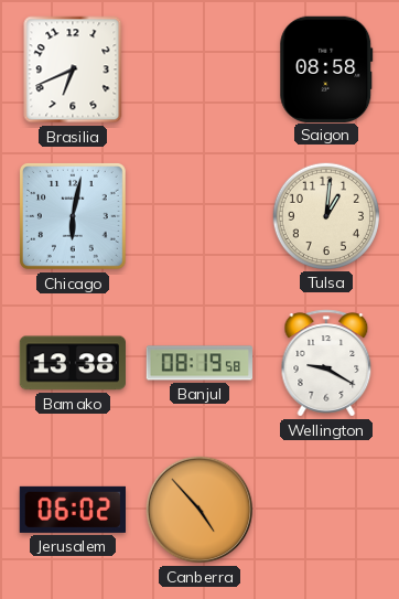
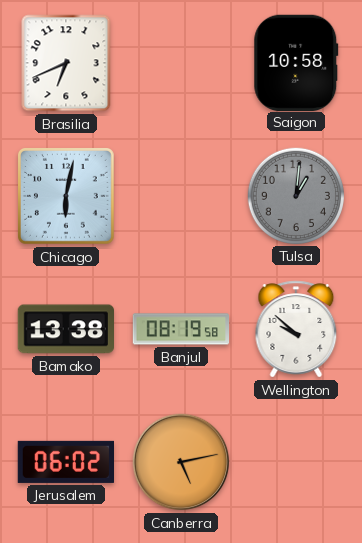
Saigon: 08:58 -> 10:58
Tulsa dial: cream -> grey
Wellington: 9:20 -> 9:52
Canberra: 4:53 -> 5:13
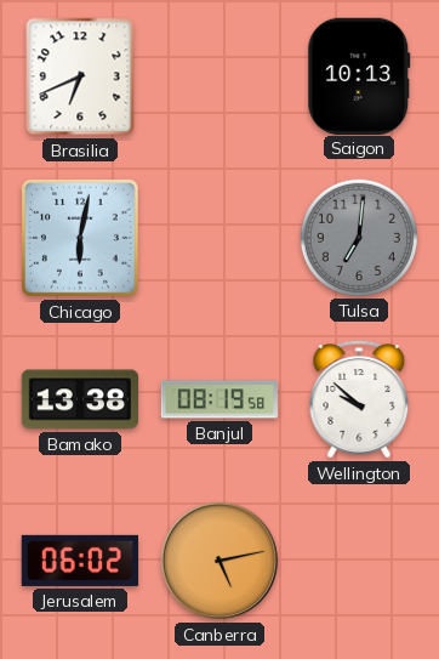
Saigon: 10:58 -> 10:13
Tulsa: 1:01 -> 7:01
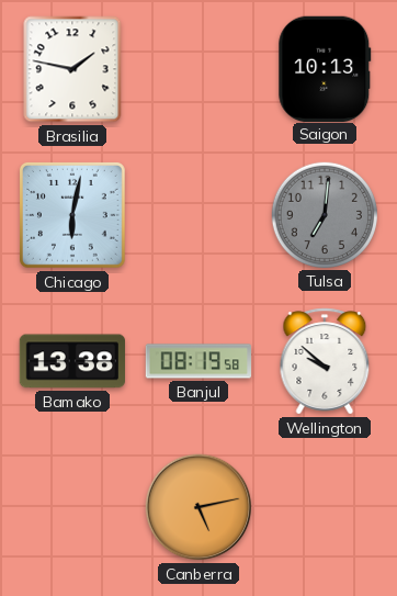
Brasilia: 6:41 -> 1:47
Jerusalem: 06:02 -> none
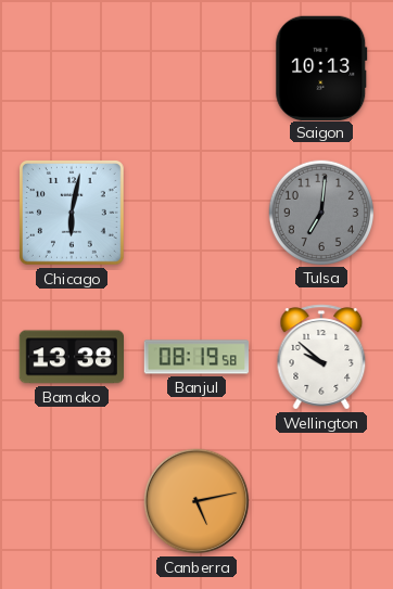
Brasilia: 1:47 -> none
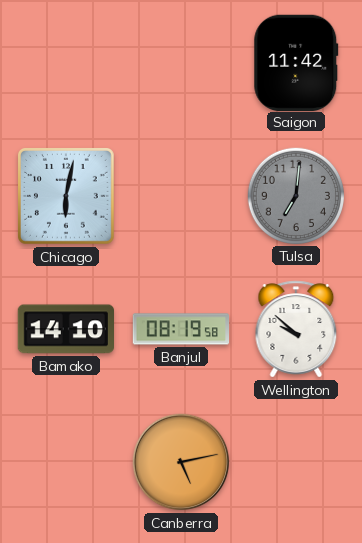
Saigon: 10:13 -> 11:42
Bamako: 13:38 -> 14:10
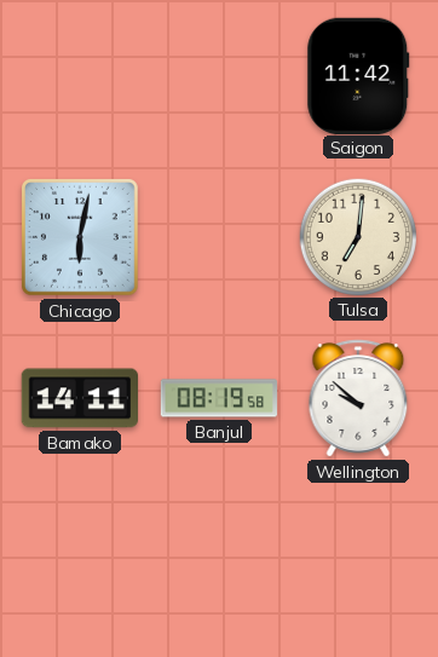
Tulsa dial: grey -> cream
Bamako: 14:10 -> 14:11
Canberra: 5:13 -> none
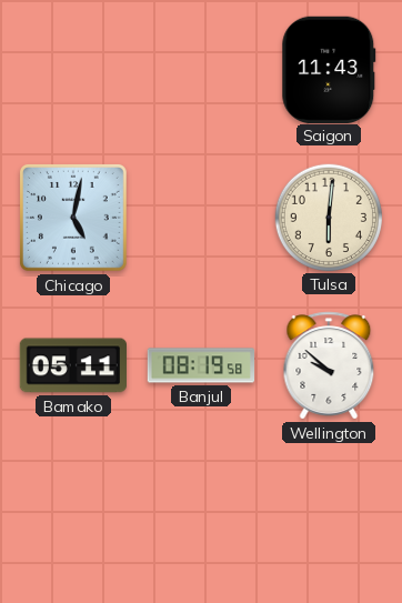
Saigon: 11:42 -> 11:43
Chicago: 6:02 -> 5:02
Tulsa: 7:01 -> 6:01
Bamako: 14:11 -> 05:11
